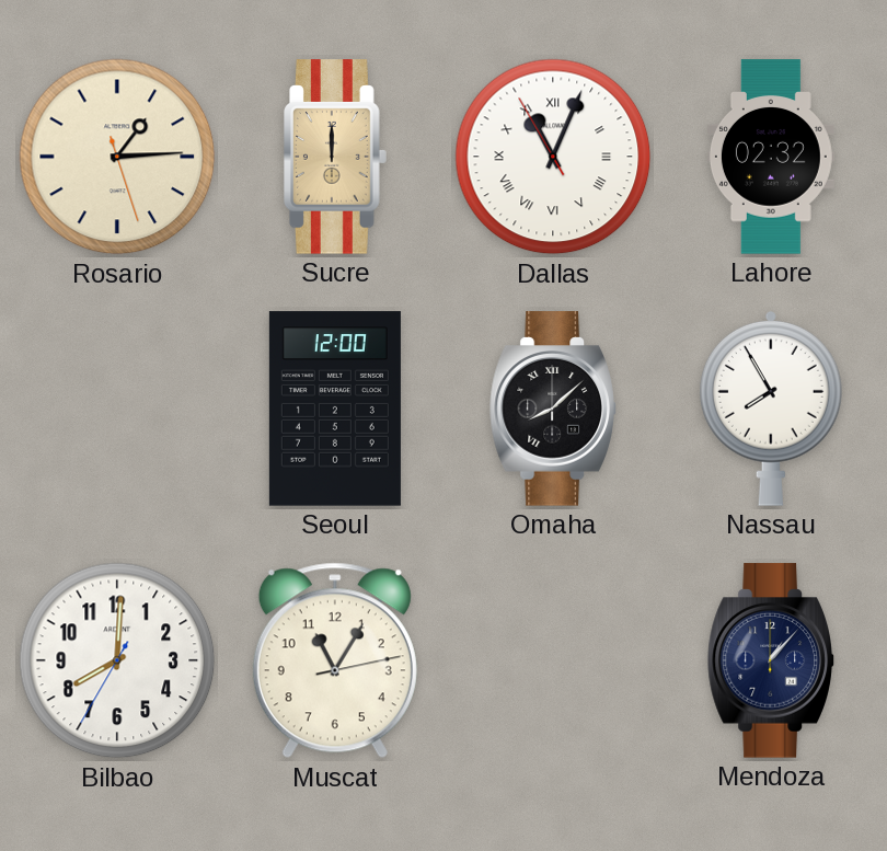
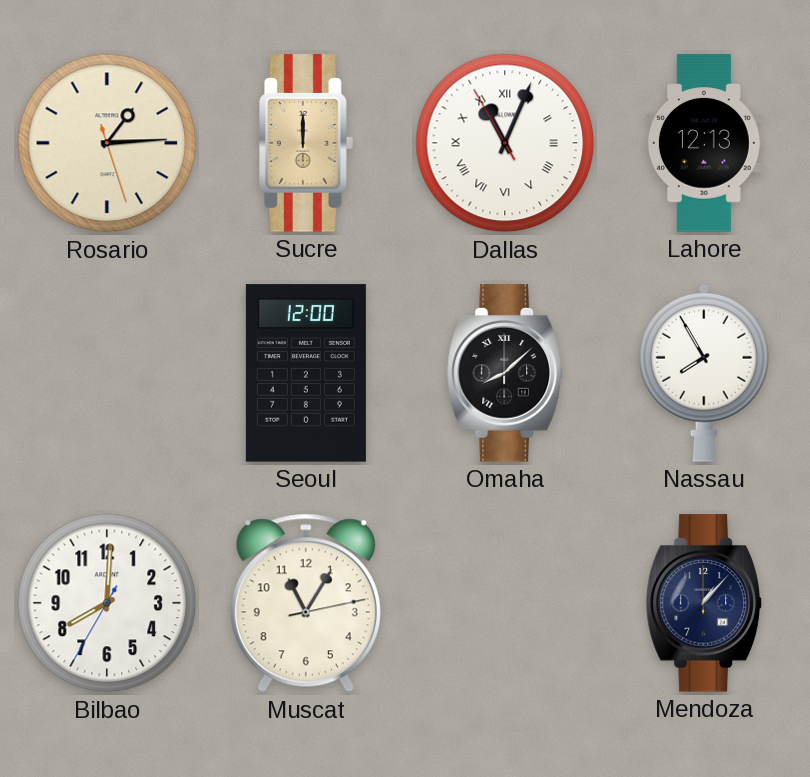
Lahore: 02:32 -> 12:13
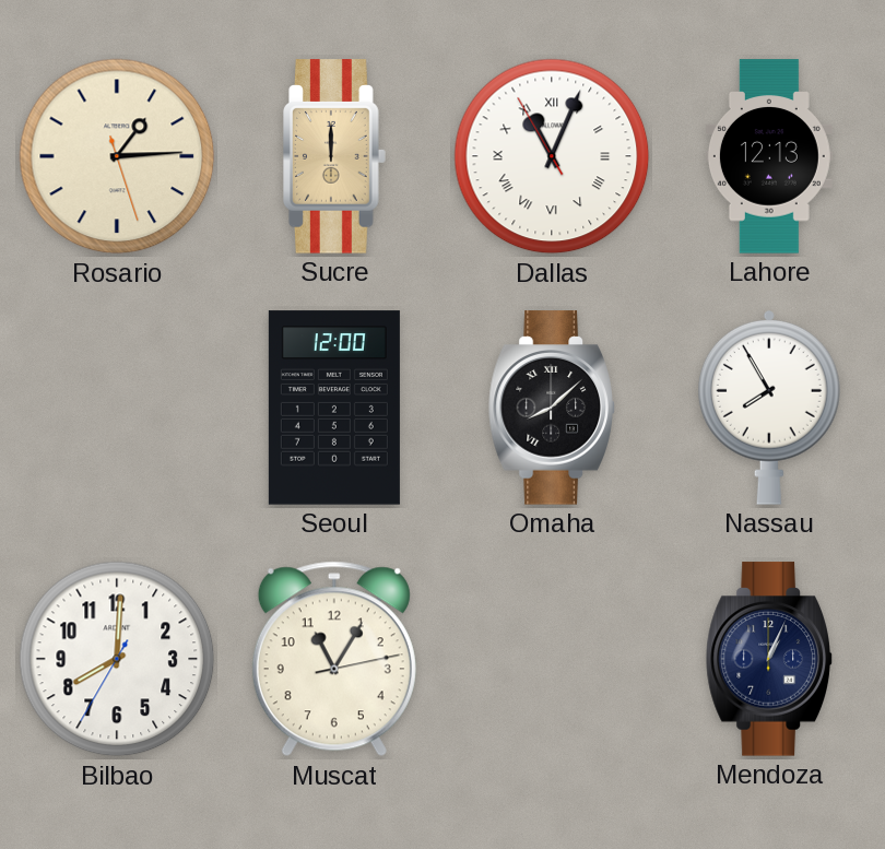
Mendoza: 1:07 -> 1:04
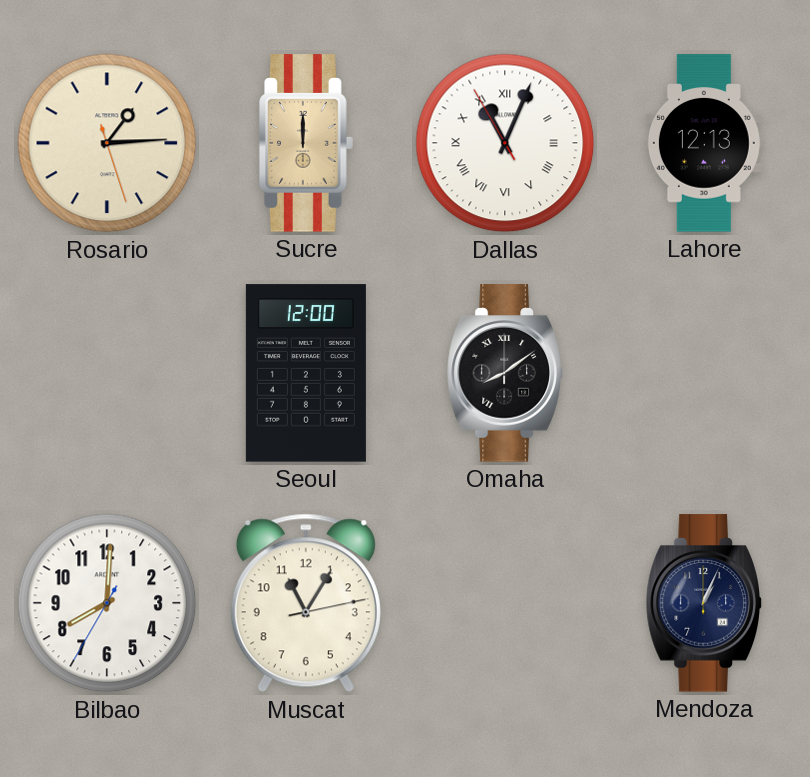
Omaha: 8:08 -> 8:09
Nassau: 7:55 -> none
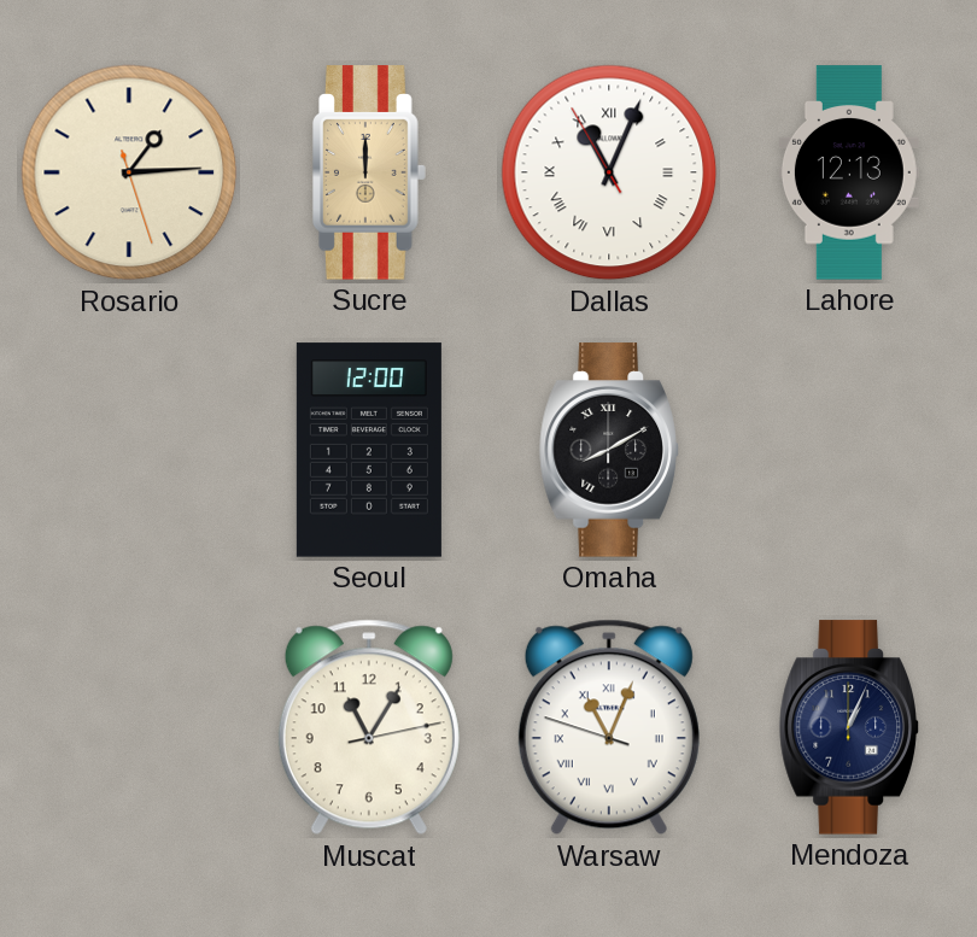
Omaha: 8:09 -> 8:10
Bilbao: 8:00 -> none
Warsaw: none -> 11:03
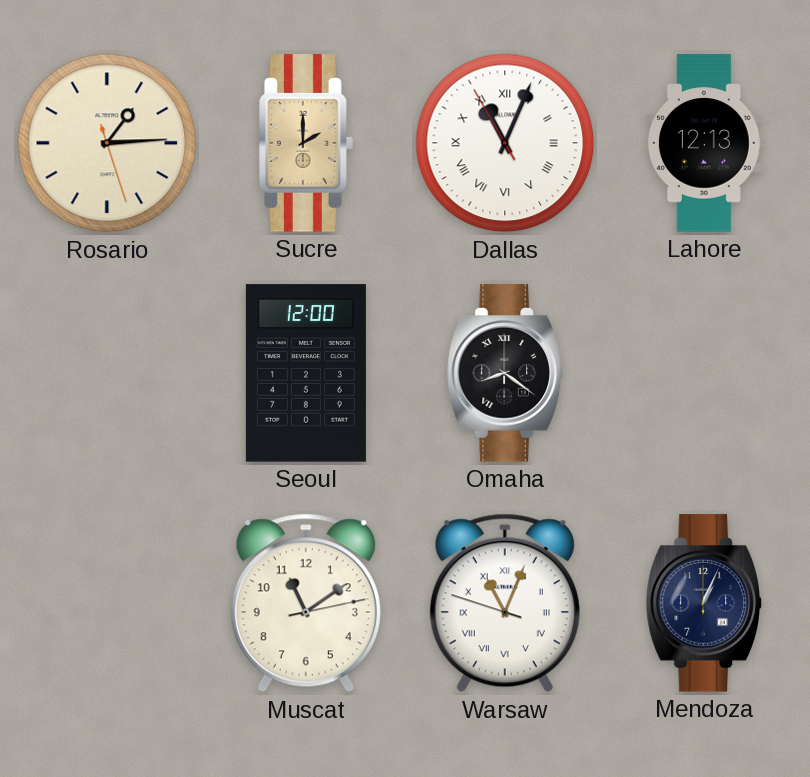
Sucre: 12:00 -> 2:00
Omaha: 8:10 -> 8:21
Muscat: 11:05 -> 11:09
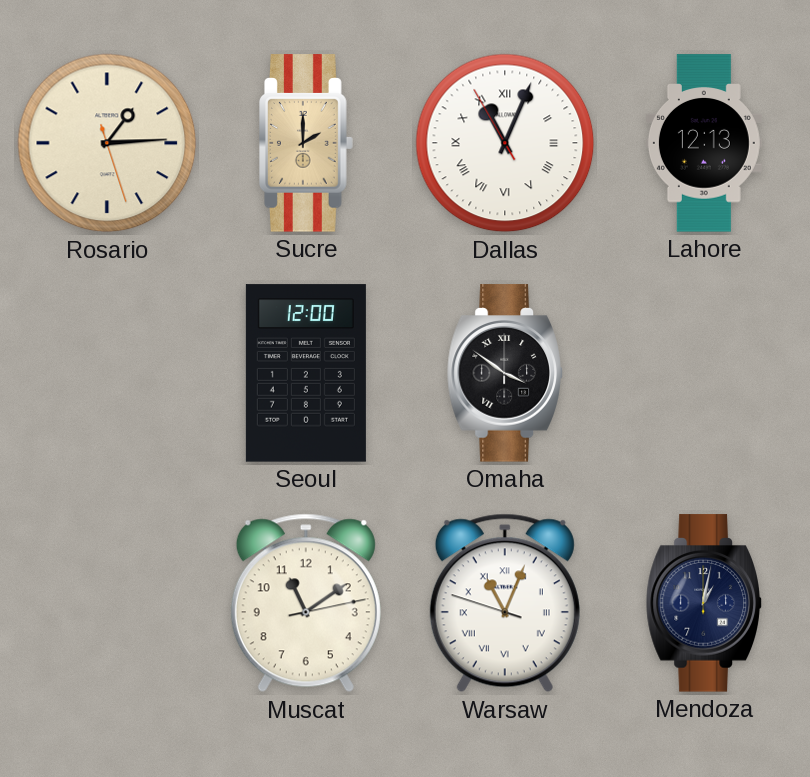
Omaha: 8:21 -> 3:51
Mendoza: 1:04 -> 1:02
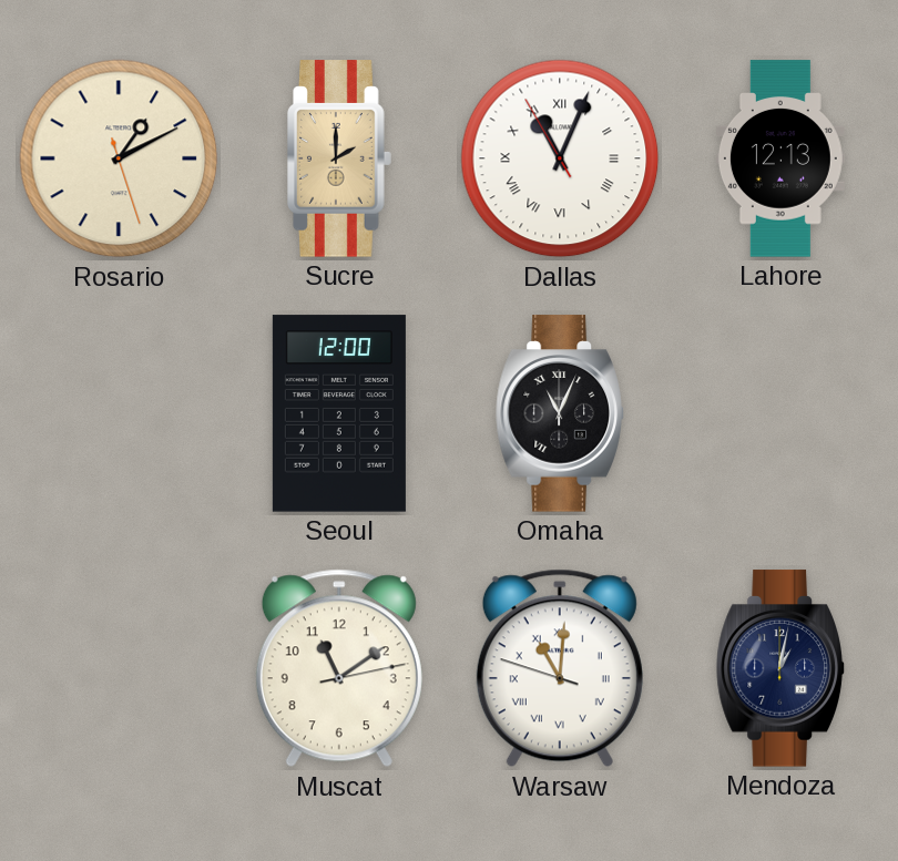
Rosario: 1:14 -> 1:10
Omaha: 3:51 -> 11:04
Warsaw: 11:03 -> 11:00
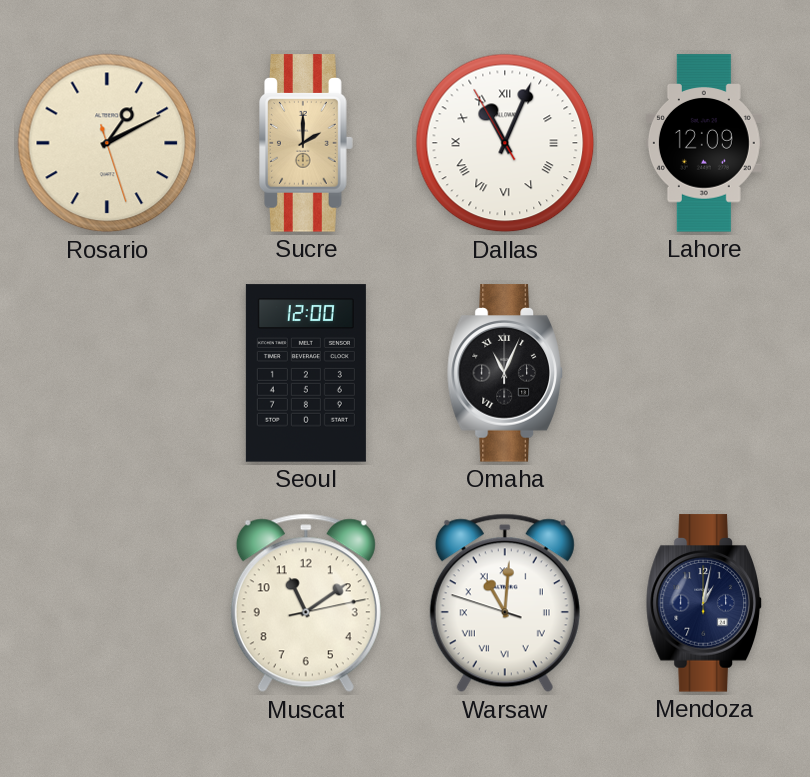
Lahore: 12:13 -> 12:09
